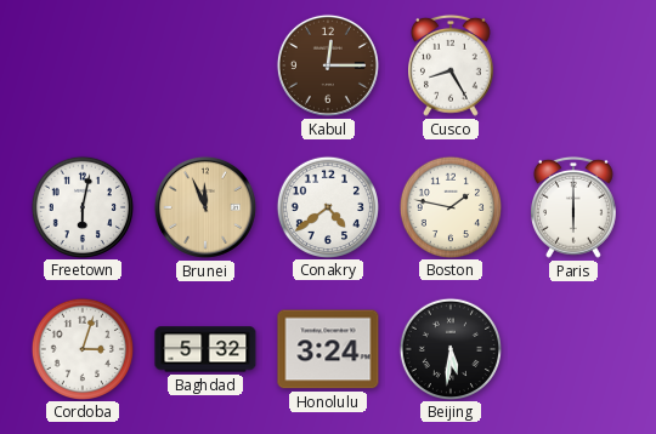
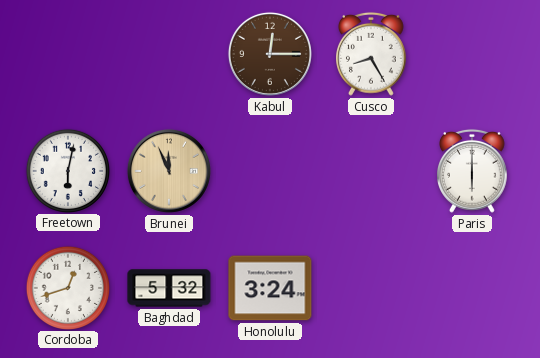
Conakry: 4:39 -> none
Boston: 1:47 -> none
Cordoba: 3:03 -> 12:42
Beijing: 5:31 -> none
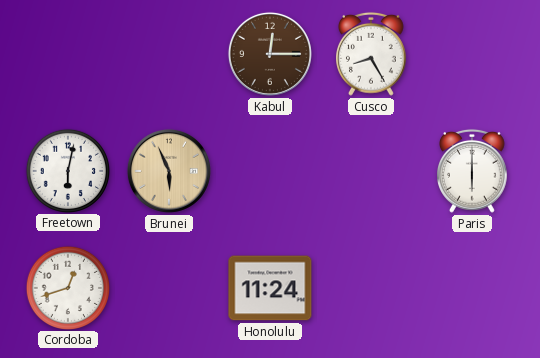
Brunei: 11:56 -> 5:56
Baghdad: 5:32 -> none
Honolulu: 3:24 -> 11:24
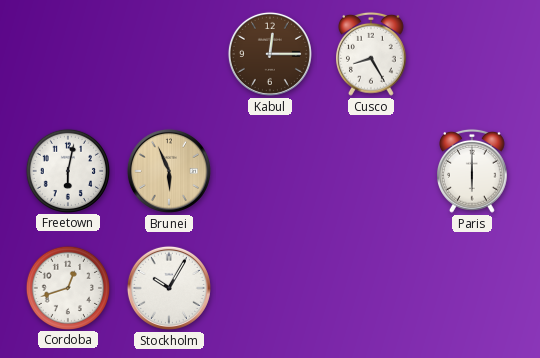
Stockholm: none -> 10:05
Honolulu: 11:24 -> none
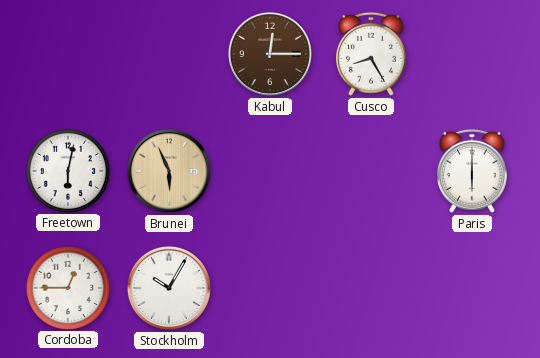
Cordoba: 12:42 -> 12:45
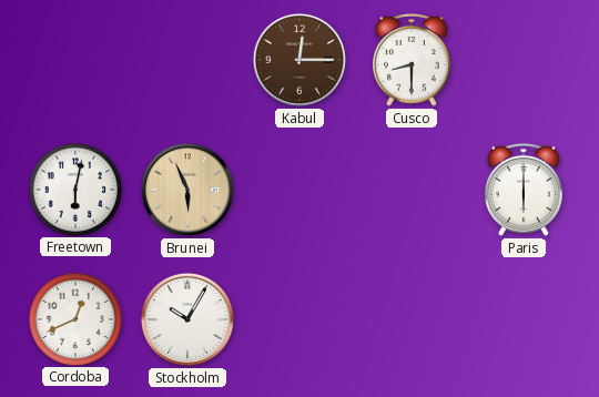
Cusco: 8:25 -> 8:30
Cordoba: 12:45 -> 12:41
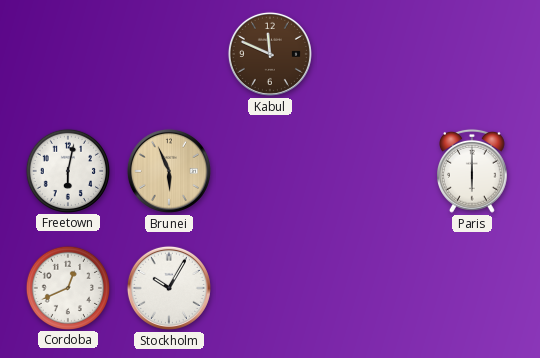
Kabul: 12:15 -> 11:49
Cusco: 8:30 -> none
